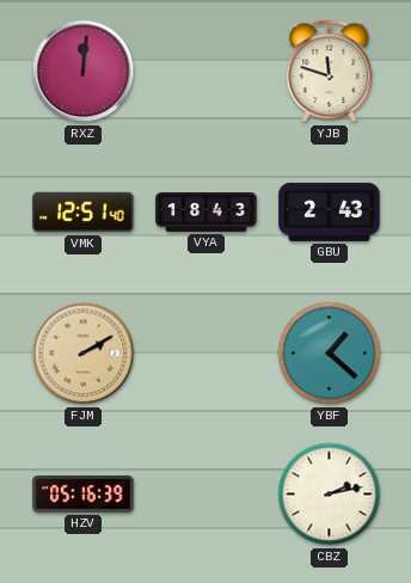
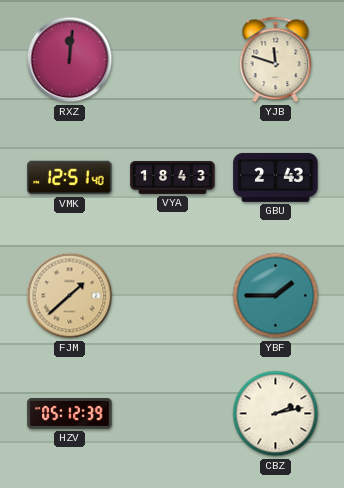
FJM: 2:10 -> 1:38
YBF: 1:22 -> 1:45
HZV: 05:16 -> 05:12
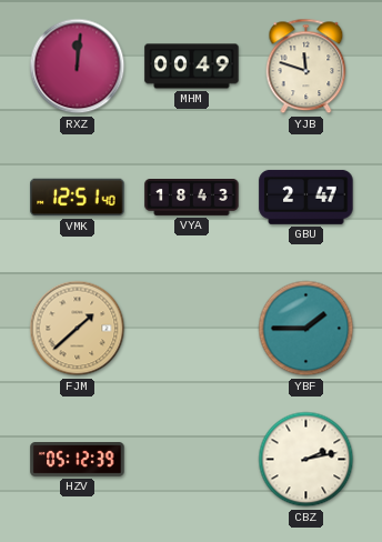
MHM: none -> 00:49
GBU: 2:43 -> 2:47
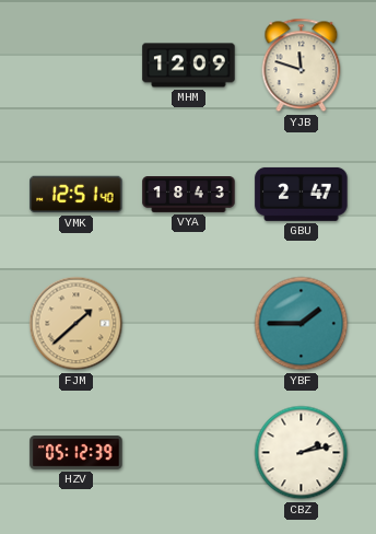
RXZ: 12:01 -> none
MHM: 00:49 -> 12:09
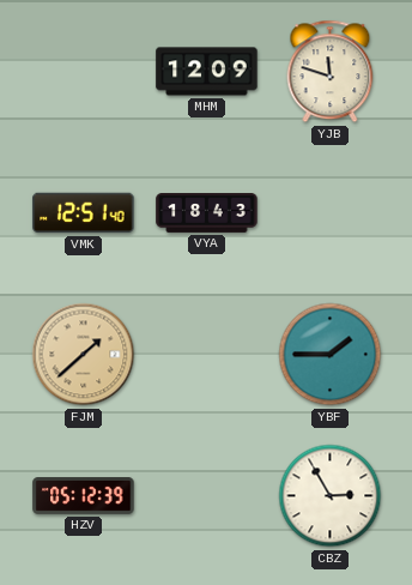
GBU: 2:47 -> none
CBZ: 2:13 -> 2:55
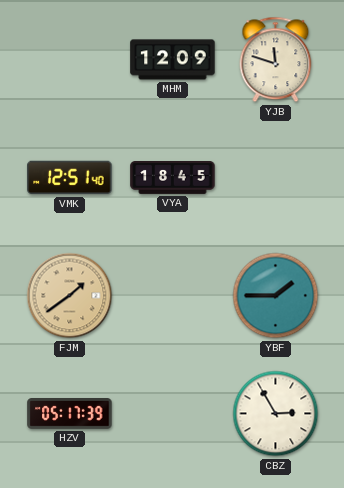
VYA: 18:43 -> 18:45
FJM: 1:38 -> 1:39
HZV: 05:12 -> 05:17
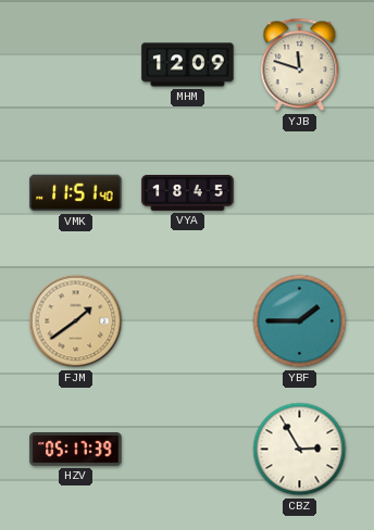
VMK: 12:51 -> 11:51
